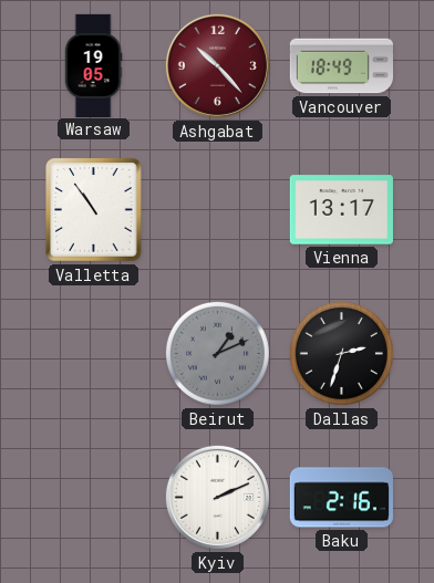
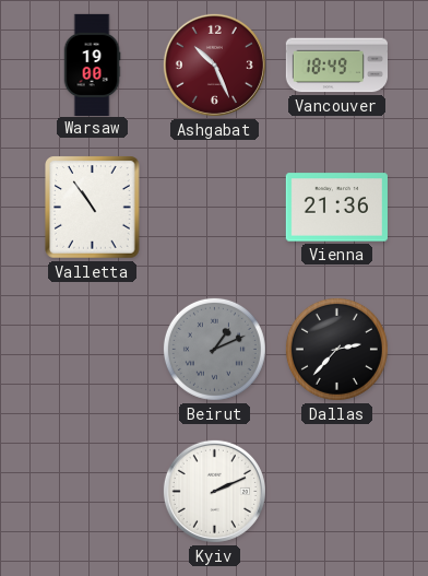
Warsaw: 19:05 -> 19:00
Ashgabat: 10:23 -> 10:26
Vienna: 13:17 -> 21:36
Dallas: 2:33 -> 2:37
Baku: 2:16 -> none
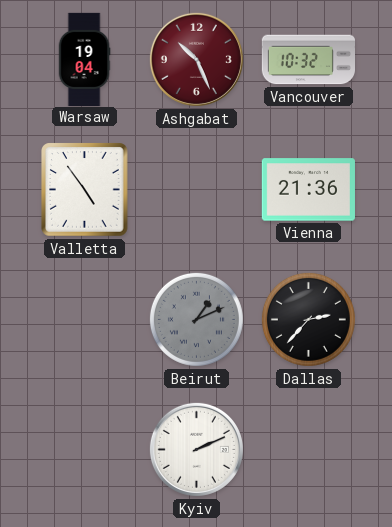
Warsaw: 19:00 -> 19:04
Vancouver: 18:49 -> 10:32
Valletta: 10:54 -> 4:54
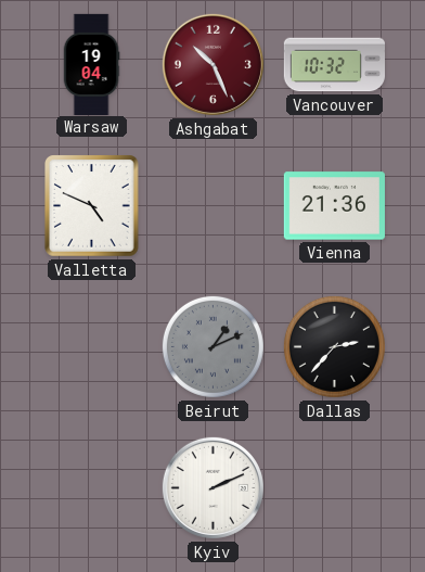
Valletta: 4:54 -> 4:49
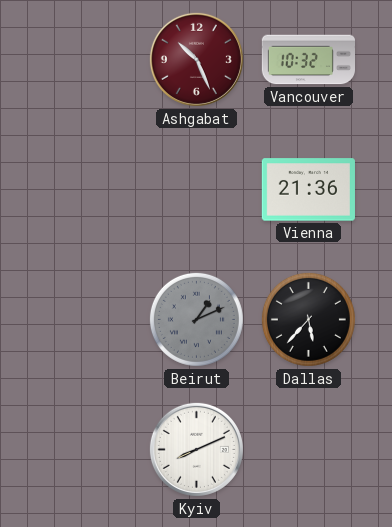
Warsaw: 19:04 -> none
Valletta: 4:49 -> none
Dallas: 2:37 -> 5:37
Kyiv: 2:11 -> 8:11
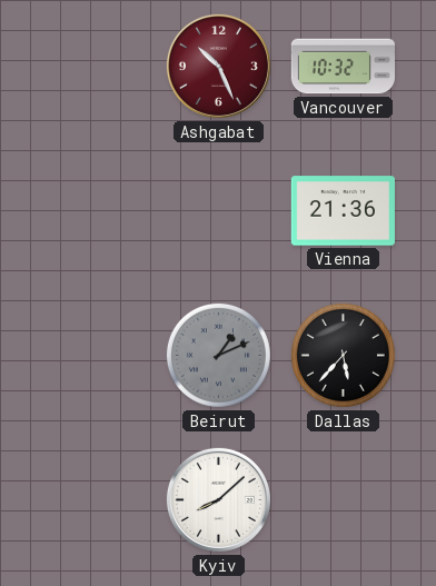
Kyiv: 8:11 -> 8:08
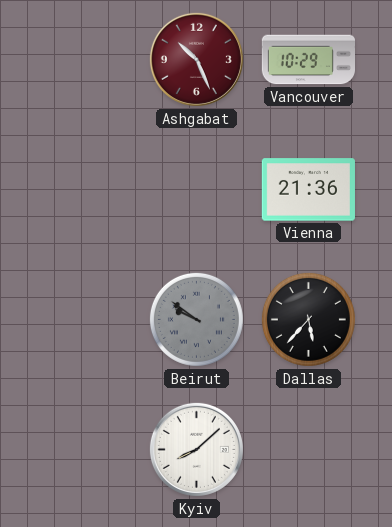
Vancouver: 10:32 -> 10:29
Beirut: 1:11 -> 9:51
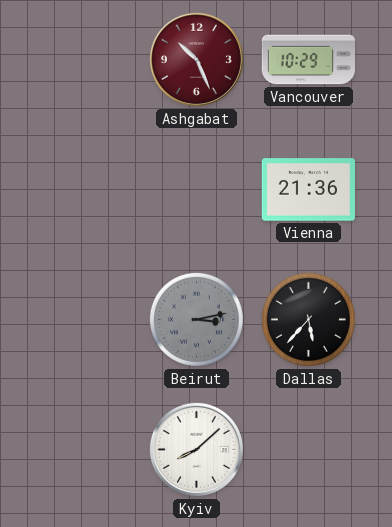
Beirut: 9:51 -> 3:13
